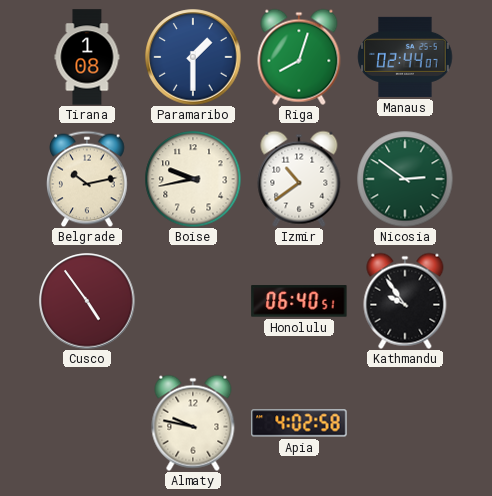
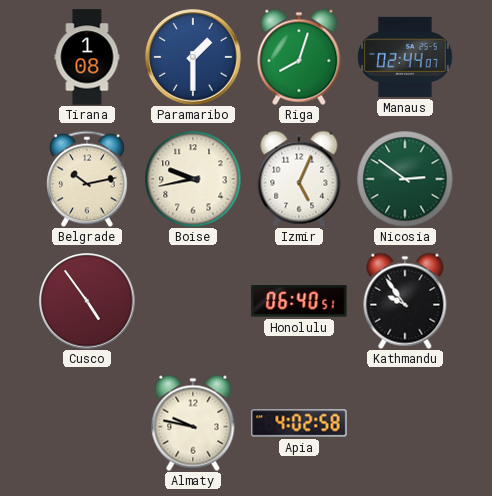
Izmir: 10:39 -> 5:04
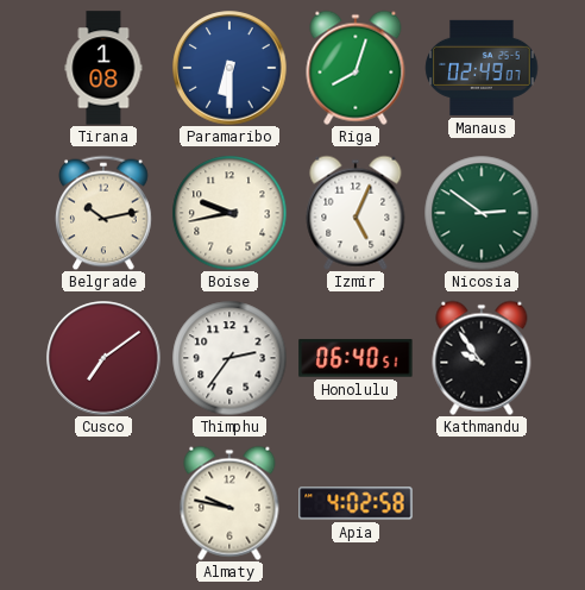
Paramaribo: 1:30 -> 6:30
Manaus: 02:44 -> 02:49
Cusco: 4:54 -> 7:09
Thimphu: none -> 2:36
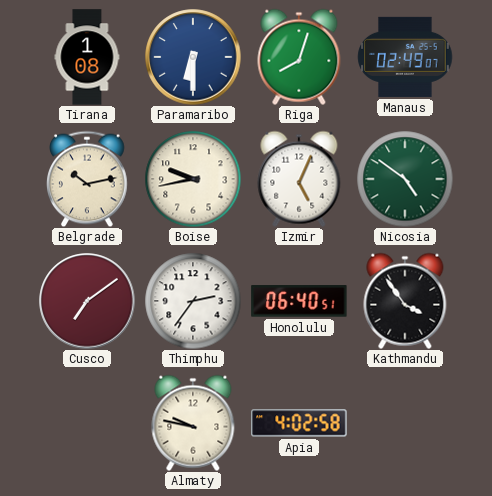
Nicosia: 2:51 -> 4:51
Kathmandu: 9:54 -> 3:54
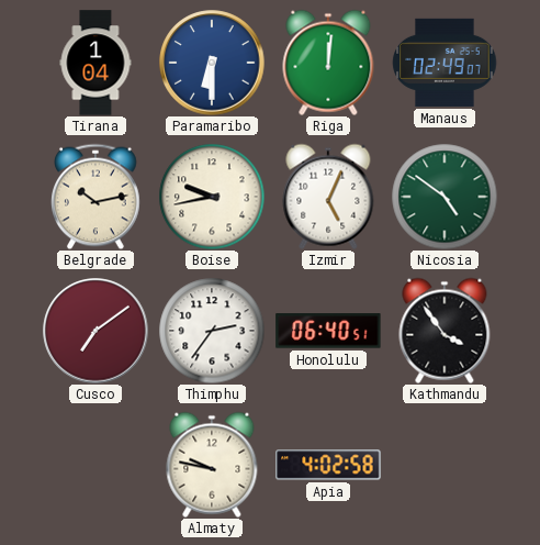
Tirana: 1:08 -> 1:04
Riga: 8:03 -> 12:01
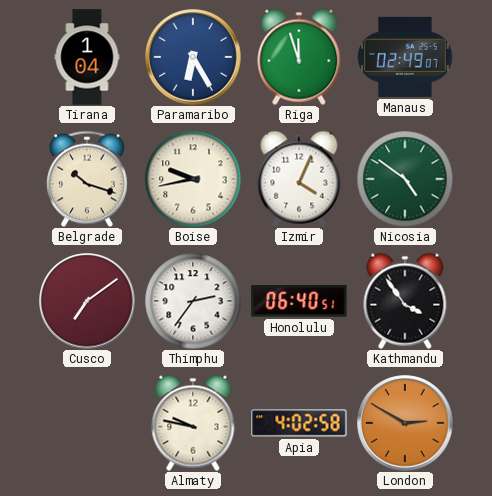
Paramaribo: 6:30 -> 6:25
Riga: 12:01 -> 11:57
Belgrade: 10:13 -> 10:18
Izmir: 5:04 -> 4:04
London: none -> 2:50
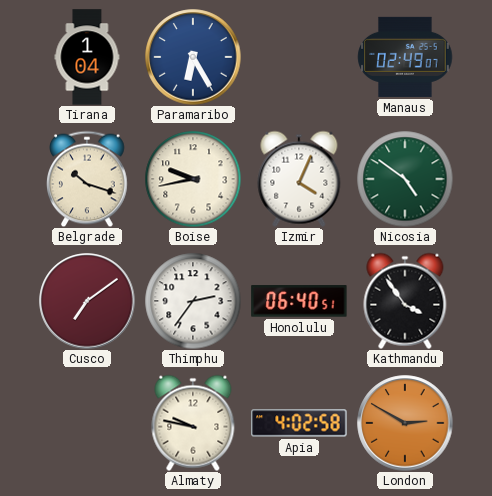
Riga: 11:57 -> none
